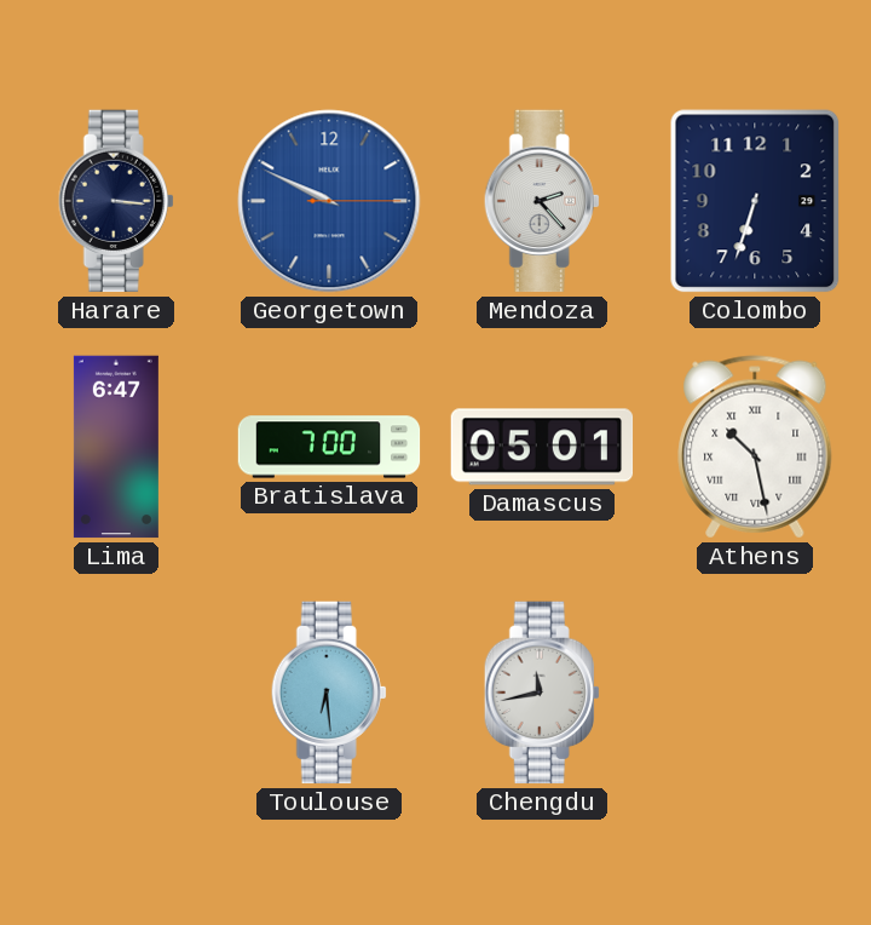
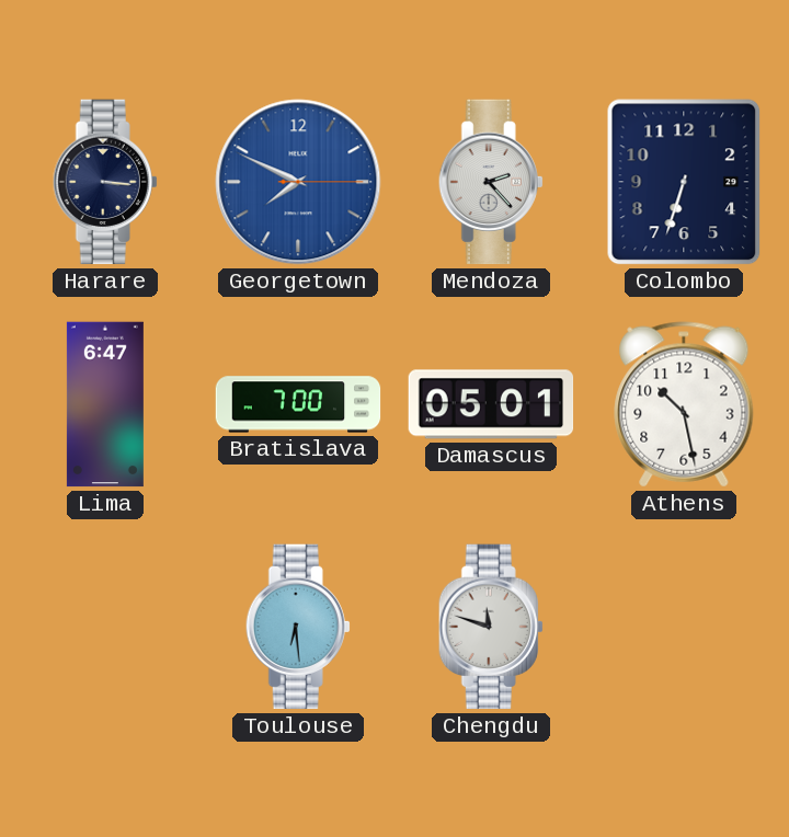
Georgetown: 9:49 -> 7:49
Athens numerals: Roman -> Arabic
Chengdu: 11:43 -> 11:48
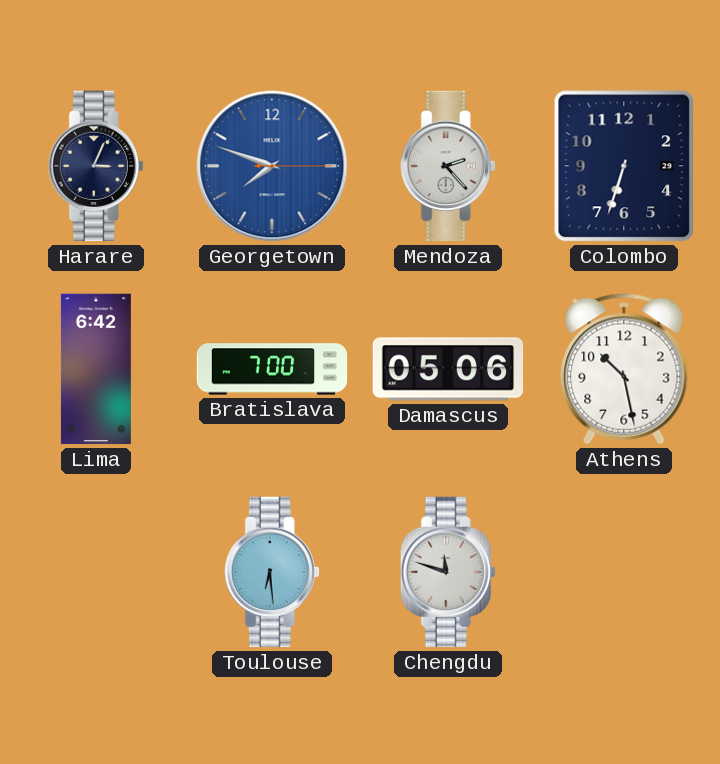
Harare: 3:16 -> 3:04
Georgetown: 7:49 -> 7:48
Lima: 6:47 -> 6:42
Damascus: 05:01 -> 05:06
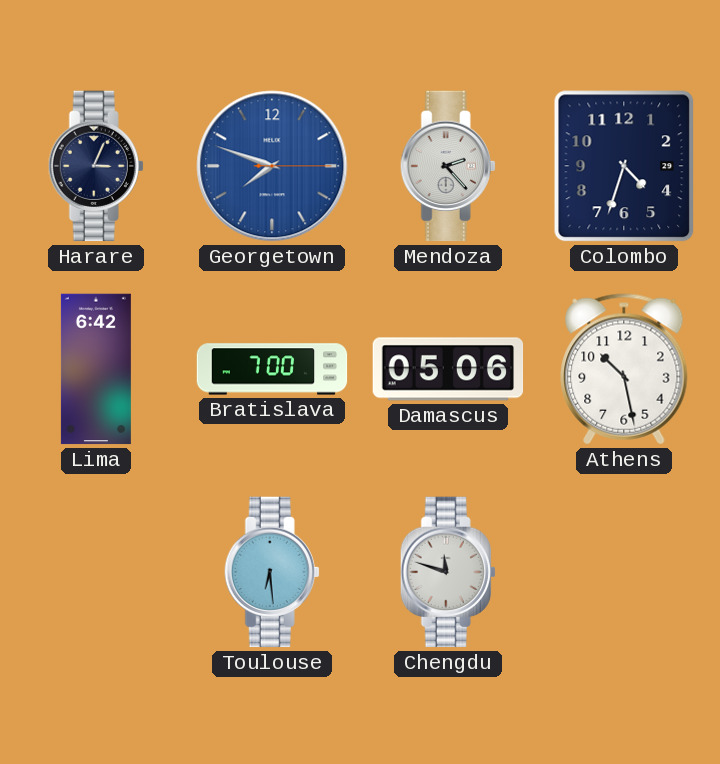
Colombo: 6:33 -> 4:33
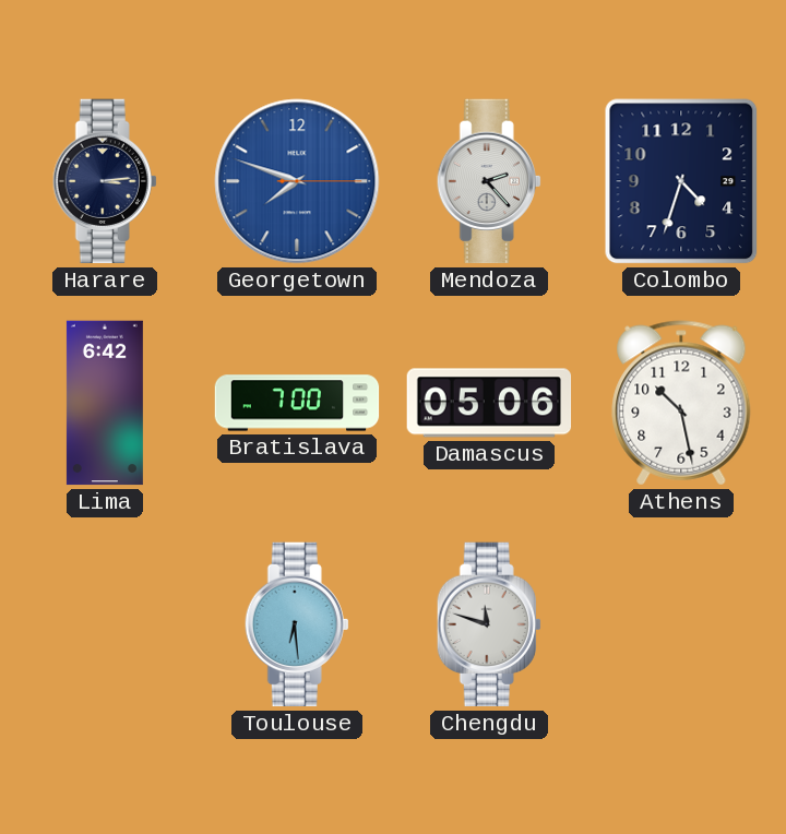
Harare: 3:04 -> 3:14
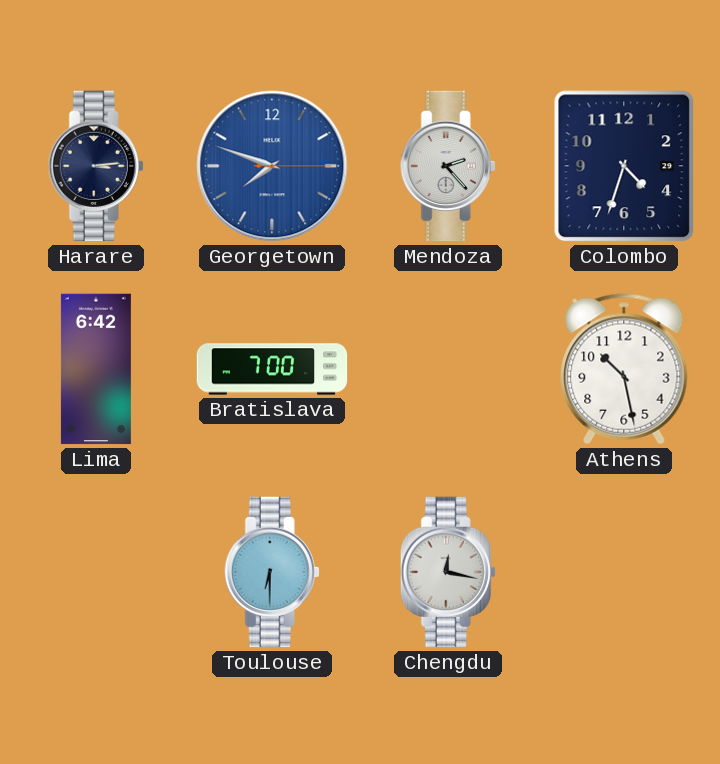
Damascus: 05:06 -> none
Toulouse: 6:29 -> 6:30
Chengdu: 11:48 -> 12:17
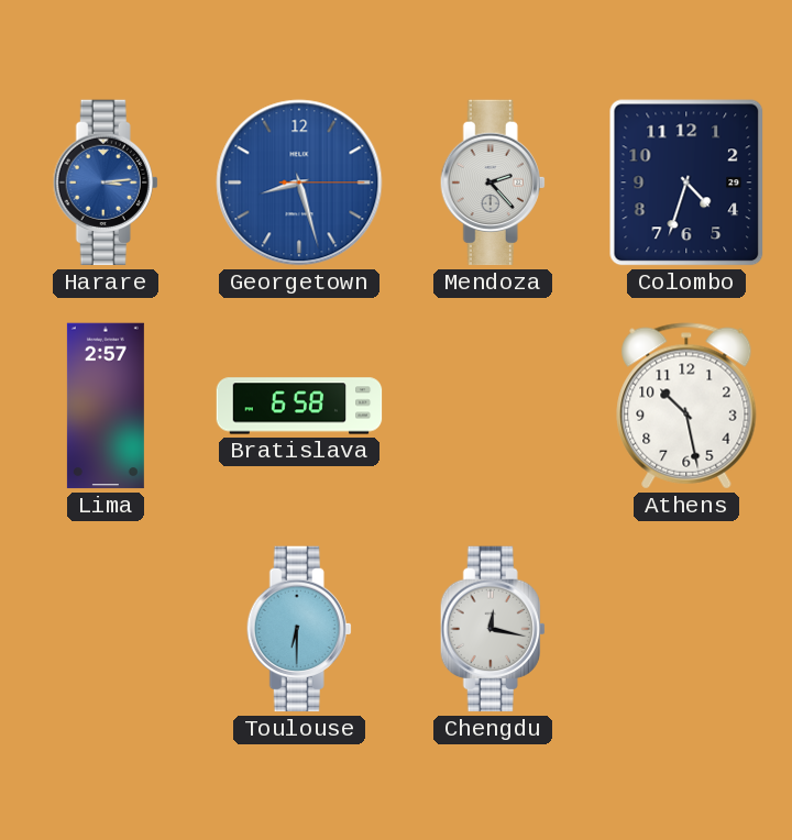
Harare dial: navy -> blue
Georgetown: 7:48 -> 8:27
Lima: 6:42 -> 2:57
Bratislava: 7:00 -> 6:58
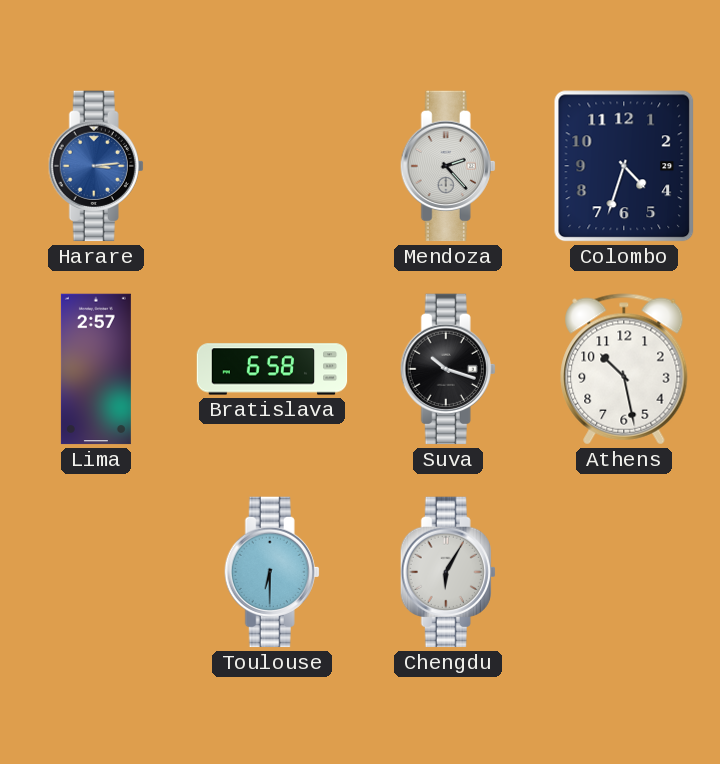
Georgetown: 8:27 -> none
Suva: none -> 10:18
Chengdu: 12:17 -> 6:05
